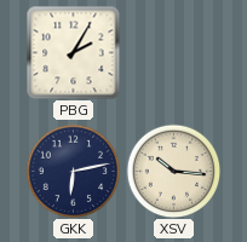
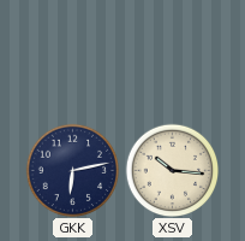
PBG: 2:05 -> none
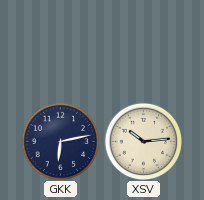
XSV: 10:16 -> 10:14
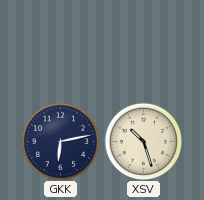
XSV: 10:14 -> 10:27
